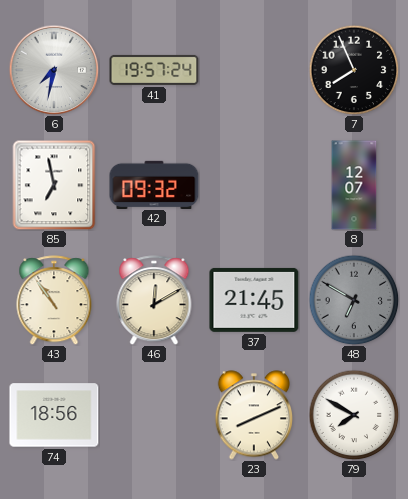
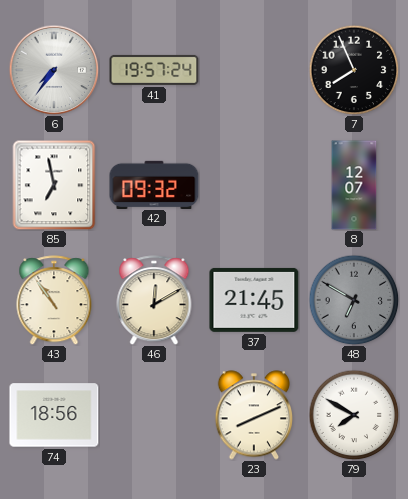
6: 7:32 -> 7:36
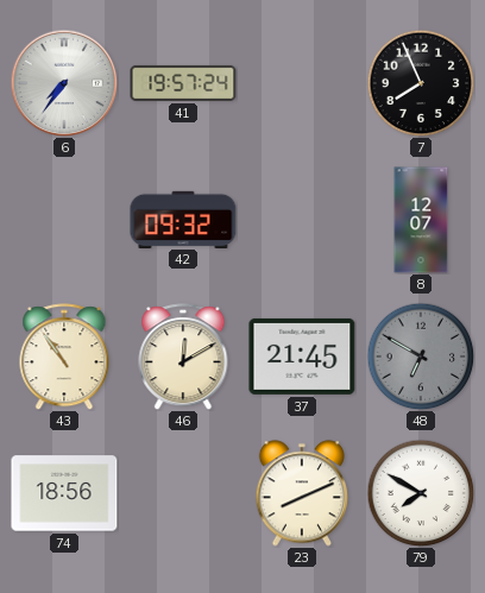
85: 6:58 -> none
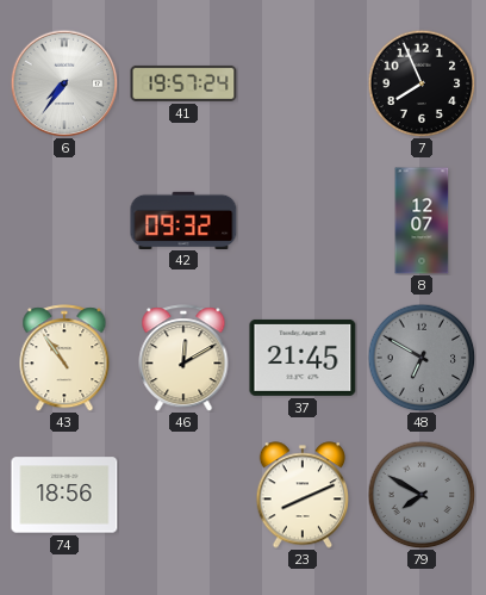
79 dial: white -> grey
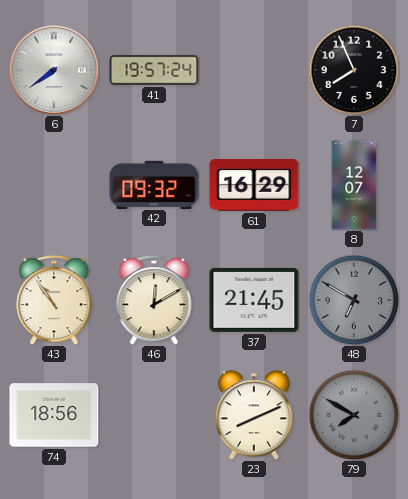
6: 7:36 -> 7:39
61: none -> 16:29
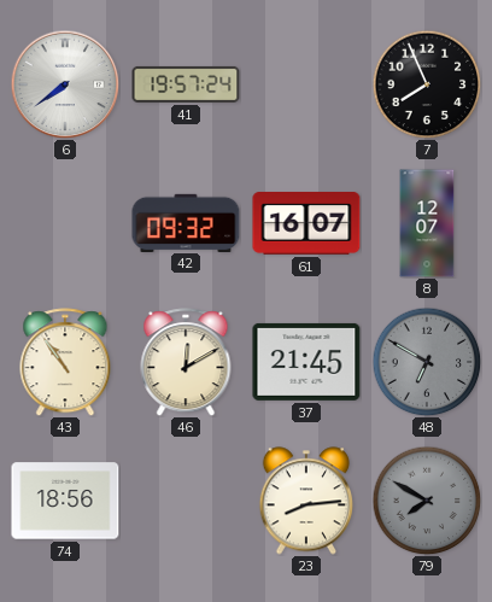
61: 16:29 -> 16:07
23: 8:11 -> 8:14
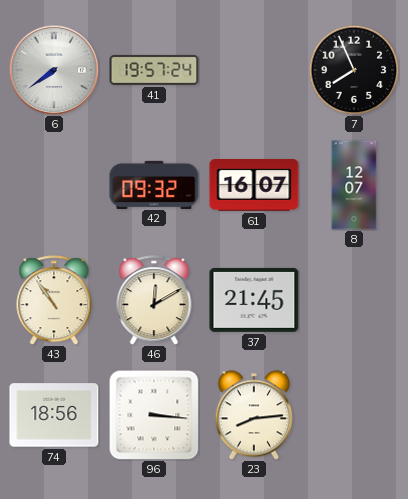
48: 6:50 -> none
96: none -> 3:16
79: 7:50 -> none
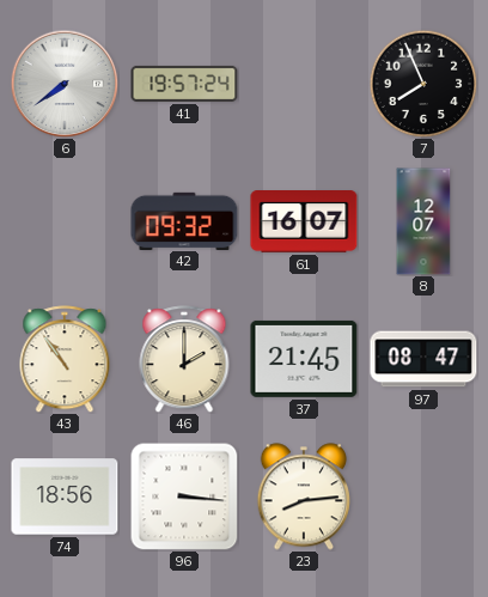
46: 12:10 -> 2:00
97: none -> 08:47
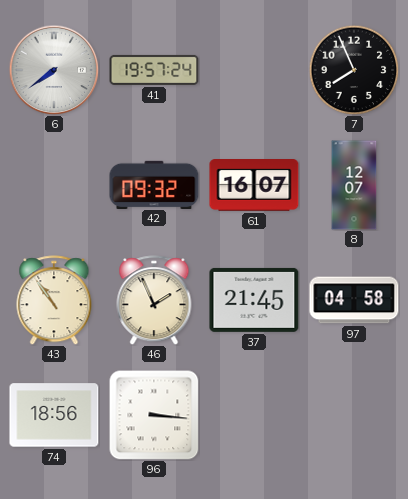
46: 2:00 -> 1:56
97: 08:47 -> 04:58
23: 8:14 -> none
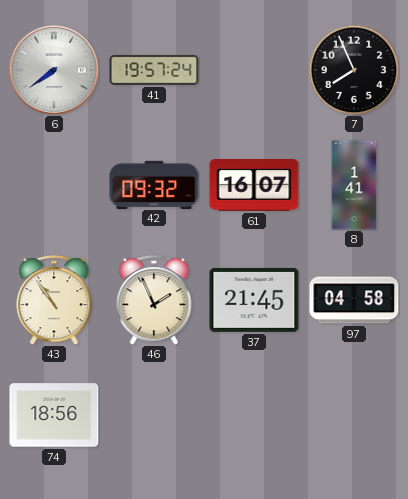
8: 12:07 -> 1:41
96: 3:16 -> none
